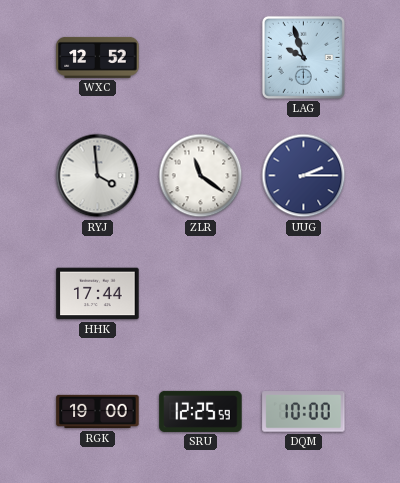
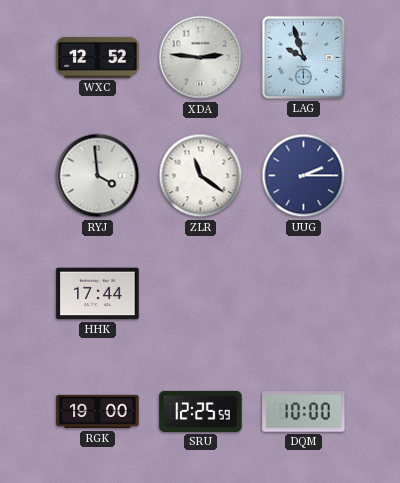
XDA: none -> 2:46
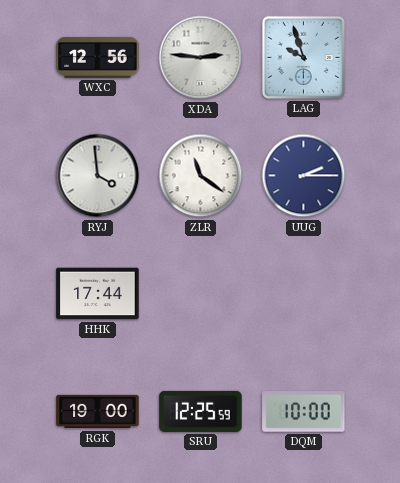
WXC: 12:52 -> 12:56
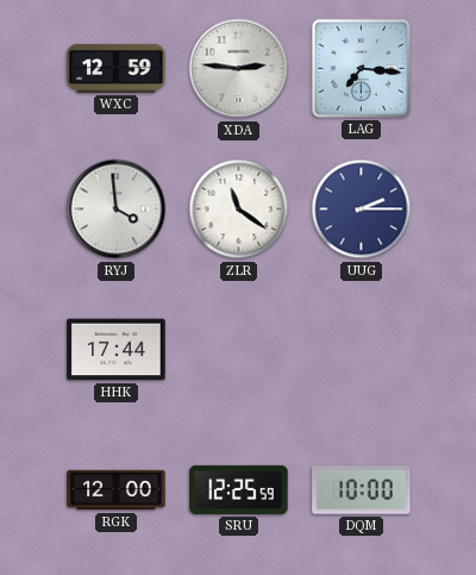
WXC: 12:56 -> 12:59
LAG: 9:57 -> 7:16
RGK: 19:00 -> 12:00
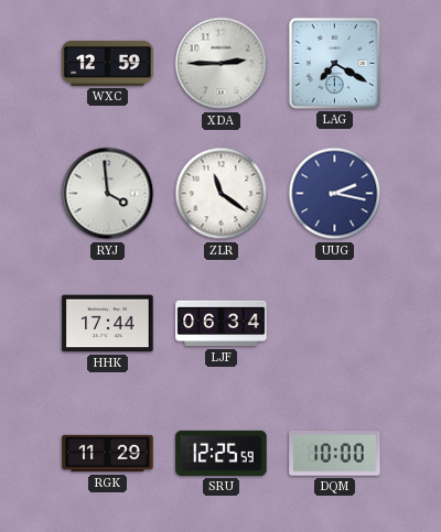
XDA: 2:46 -> 2:45
LAG: 7:16 -> 7:20
UUG: 2:15 -> 2:17
LJF: none -> 06:34
RGK: 12:00 -> 11:29
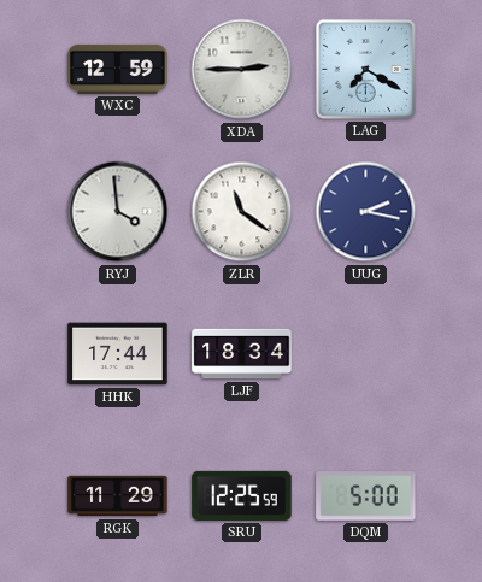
LJF: 06:34 -> 18:34
DQM: 10:00 -> 5:00
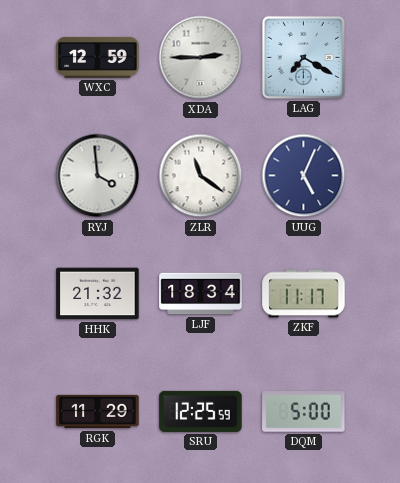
UUG: 2:17 -> 5:04
HHK: 17:44 -> 21:32
ZKF: none -> 11:17
